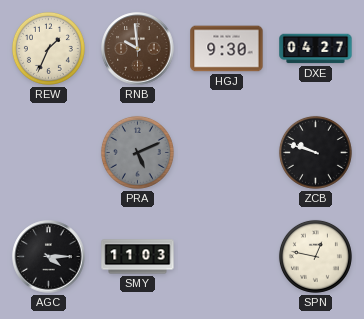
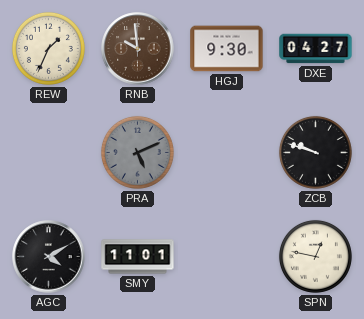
AGC: 4:15 -> 4:10
SMY: 11:03 -> 11:01
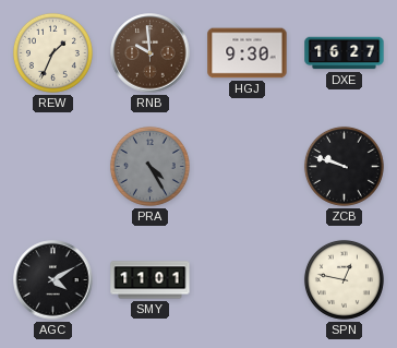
DXE: 04:27 -> 16:27
PRA: 5:11 -> 4:25
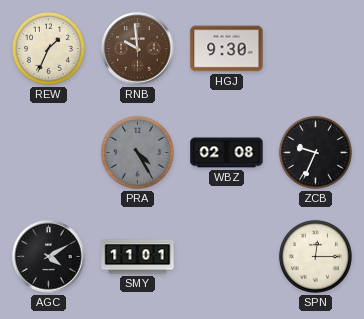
DXE: 16:27 -> none
WBZ: none -> 02:08
ZCB: 9:48 -> 9:34
SPN: 12:47 -> 12:15
